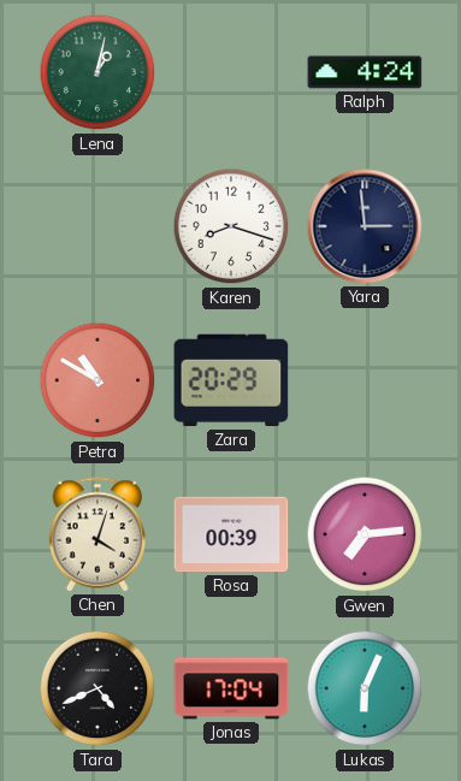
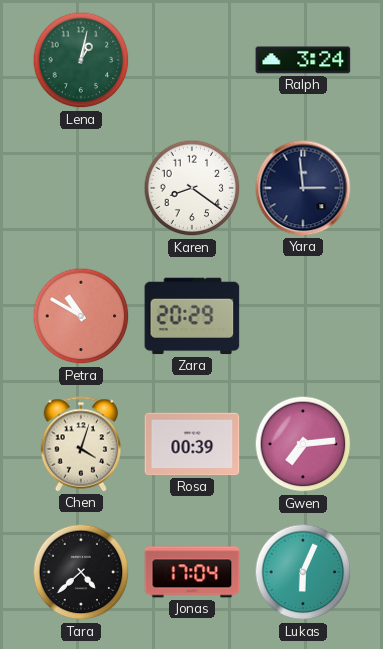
Ralph: 4:24 -> 3:24
Karen: 8:18 -> 8:21
Tara: 4:41 -> 4:38
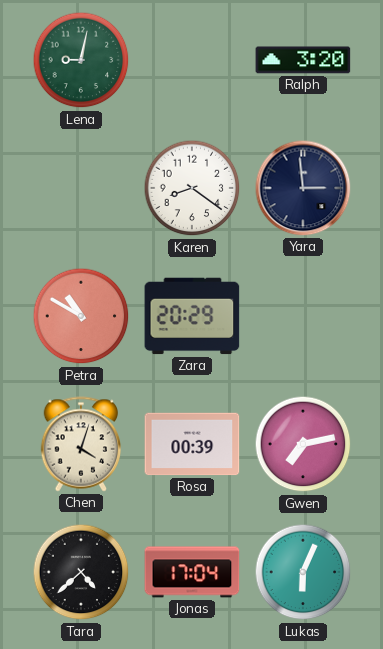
Lena: 1:02 -> 9:02
Ralph: 3:24 -> 3:20
Gwen: 7:14 -> 7:13
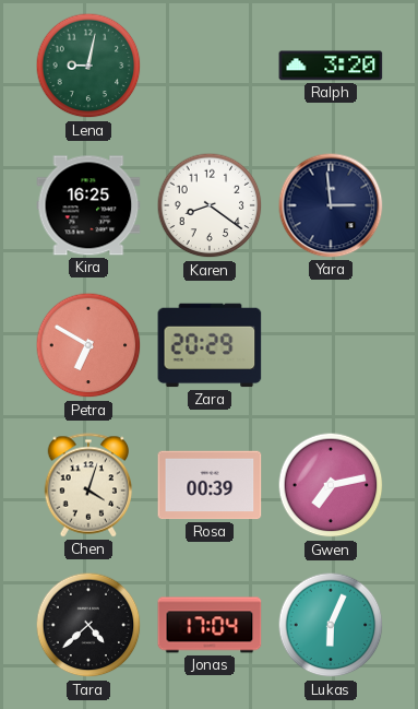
Kira: none -> 16:25
Petra: 10:50 -> 6:50
